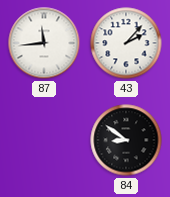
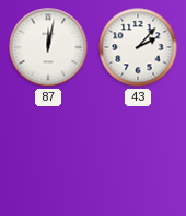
87: 11:44 -> 12:02
84: 8:51 -> none
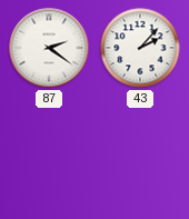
87: 12:02 -> 2:21
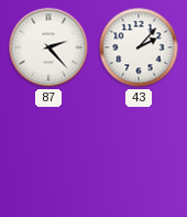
87: 2:21 -> 2:23
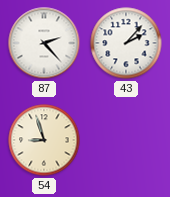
54: none -> 8:57
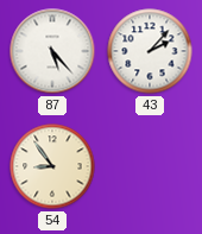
87: 2:23 -> 5:23
54: 8:57 -> 8:54
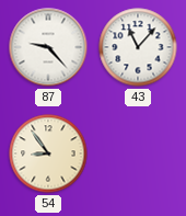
87: 5:23 -> 9:23
43: 2:07 -> 11:07
